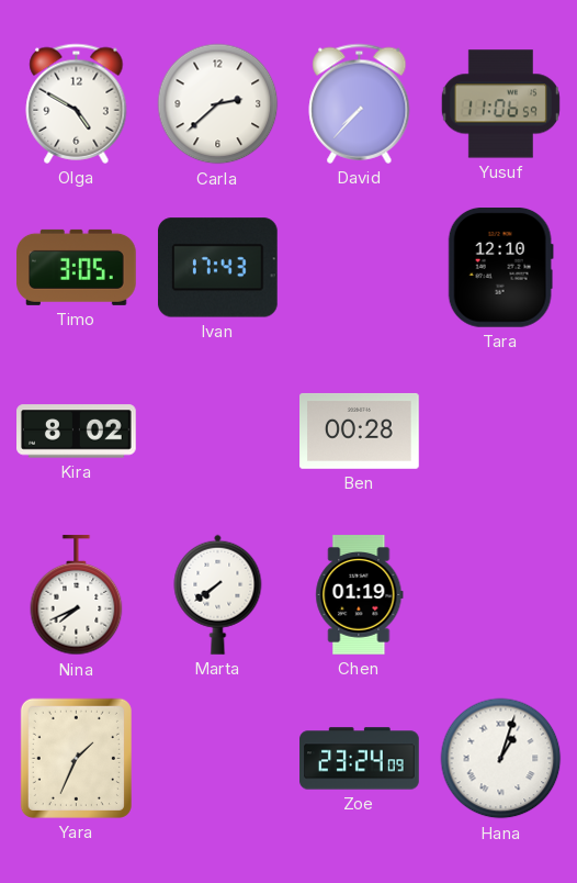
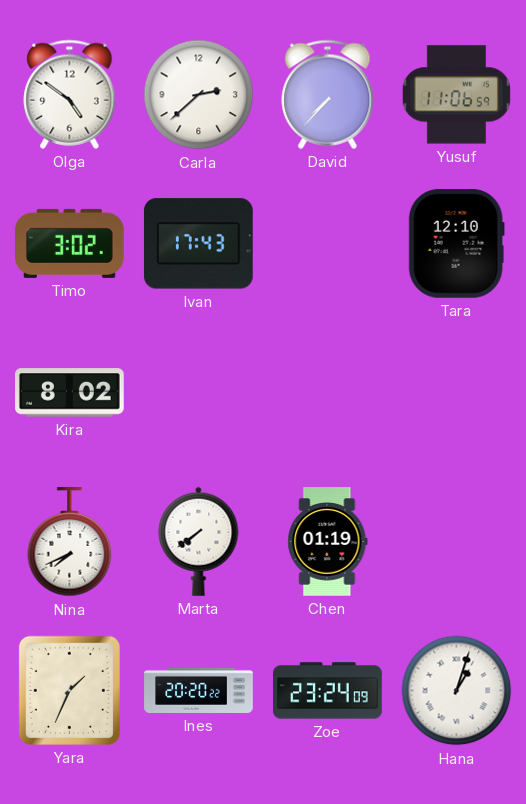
Olga: 4:50 -> 4:51
Timo: 3:05 -> 3:02
Ben: 00:28 -> none
Ines: none -> 20:20
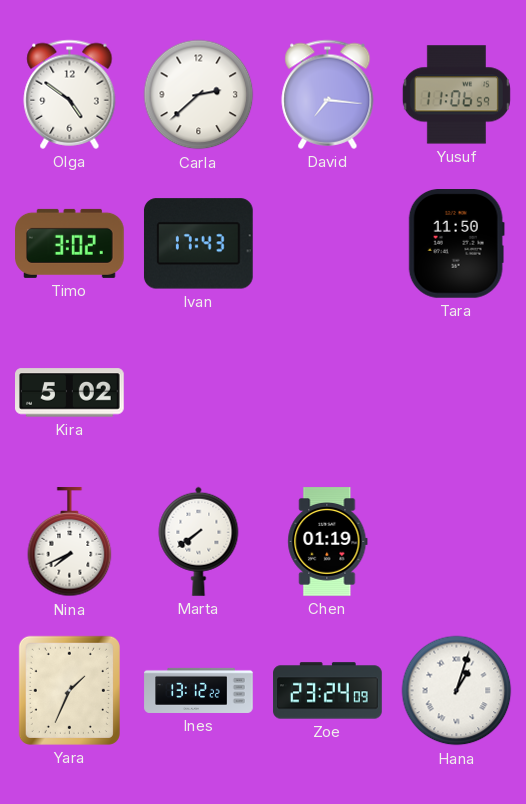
David: 7:37 -> 7:16
Tara: 12:10 -> 11:50
Kira: 8:02 -> 5:02
Ines: 20:20 -> 13:12
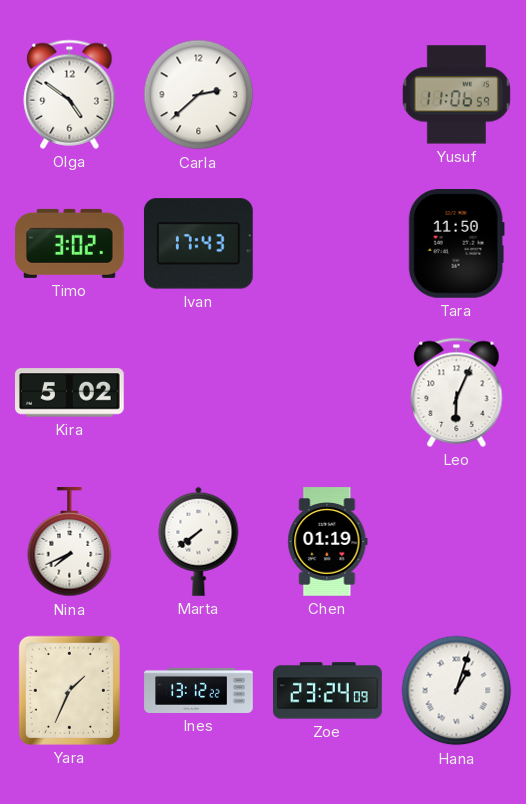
David: 7:16 -> none
Leo: none -> 6:04
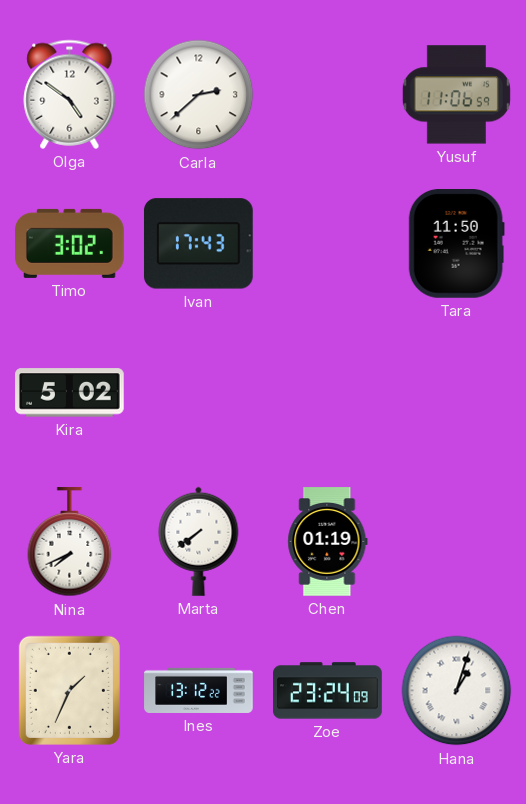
Leo: 6:04 -> none
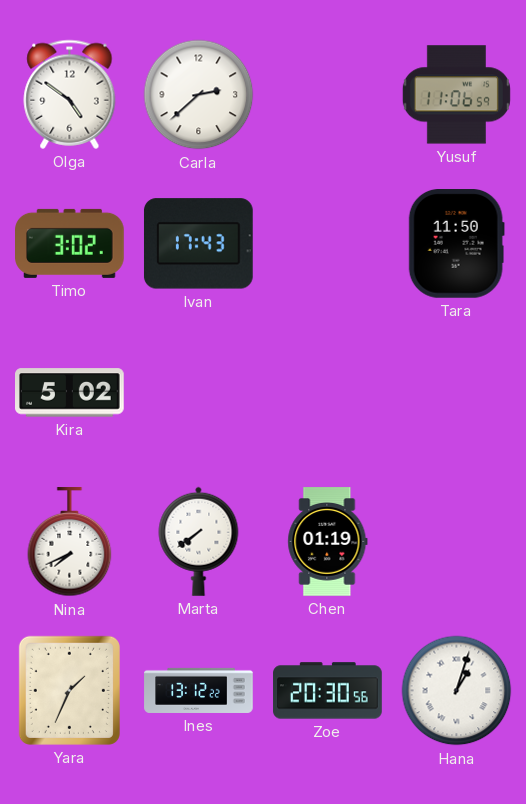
Zoe: 23:24 -> 20:30
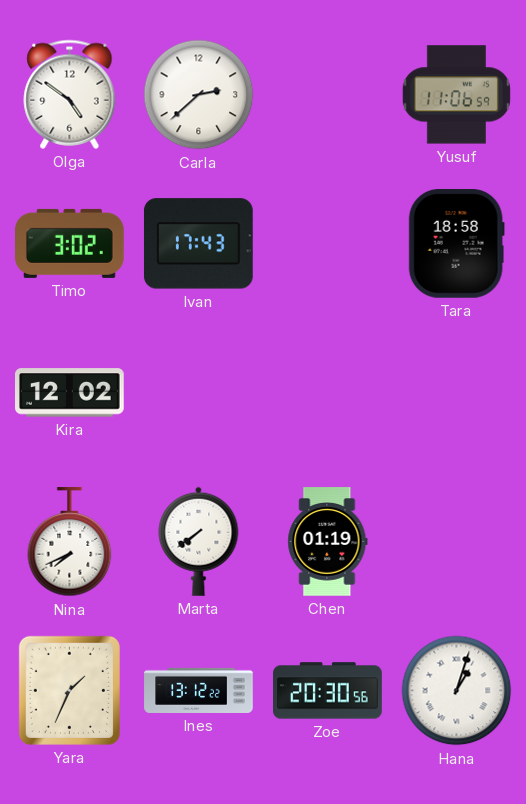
Tara: 11:50 -> 18:58
Kira: 5:02 -> 12:02
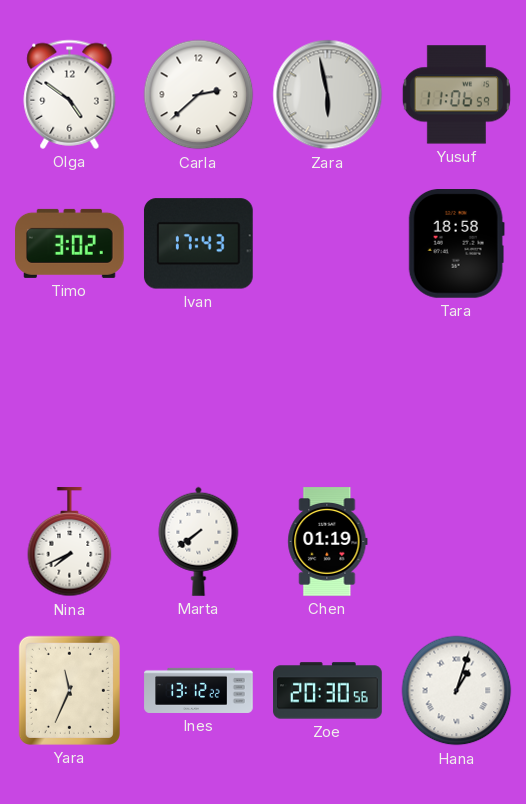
Zara: none -> 5:58
Kira: 12:02 -> none
Yara: 1:34 -> 11:34
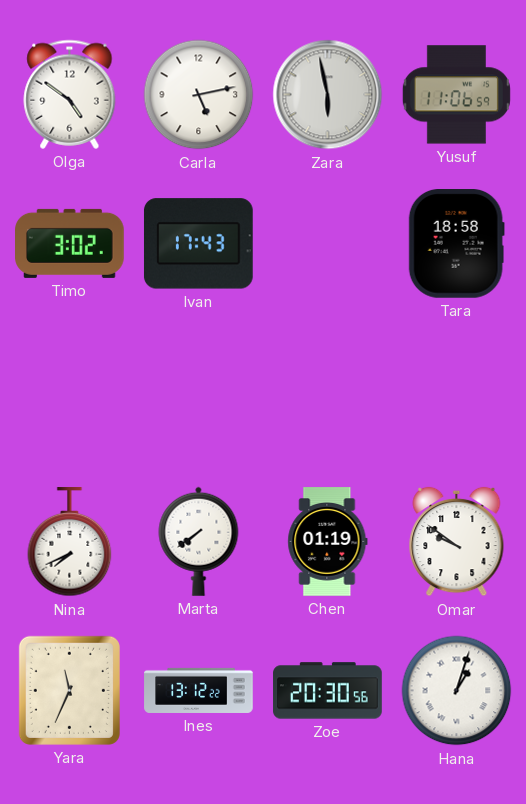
Carla: 2:38 -> 5:13
Omar: none -> 9:51
